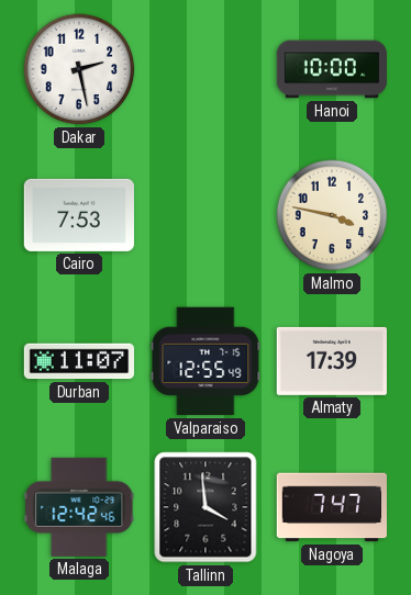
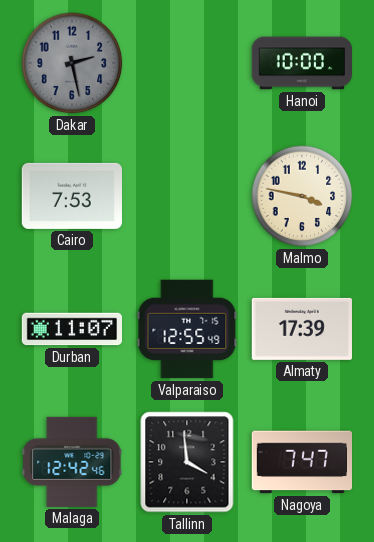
Dakar dial: white -> grey
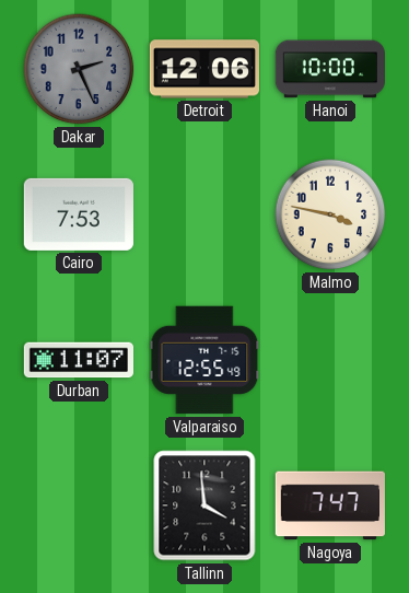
Dakar: 2:28 -> 2:26
Detroit: none -> 12:06
Almaty: 17:39 -> none
Malaga: 12:42 -> none
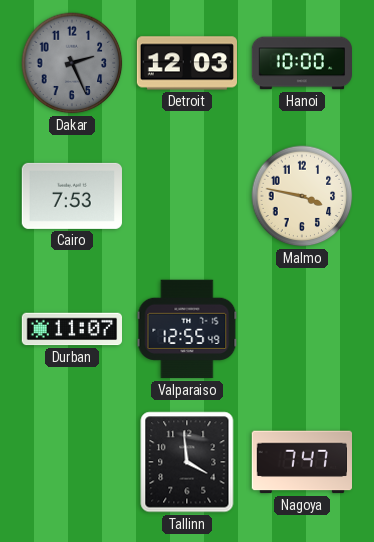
Detroit: 12:06 -> 12:03
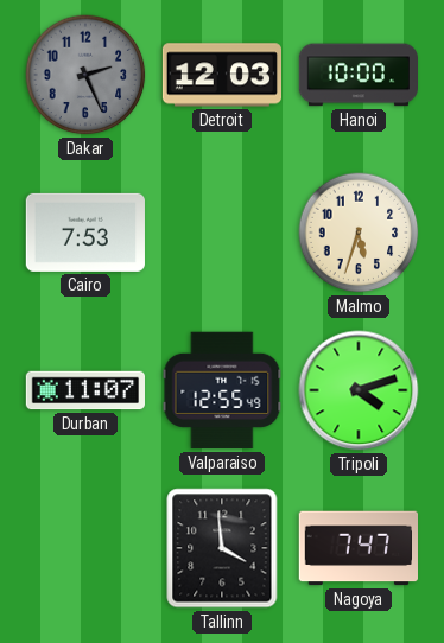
Malmo: 3:47 -> 5:33
Tripoli: none -> 4:12
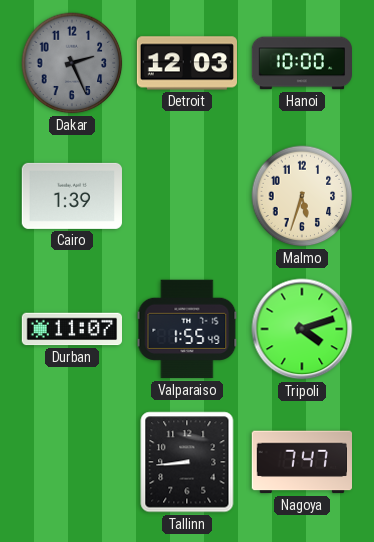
Cairo: 7:53 -> 1:39
Valparaiso: 12:55 -> 1:55
Tallinn: 3:59 -> 8:44
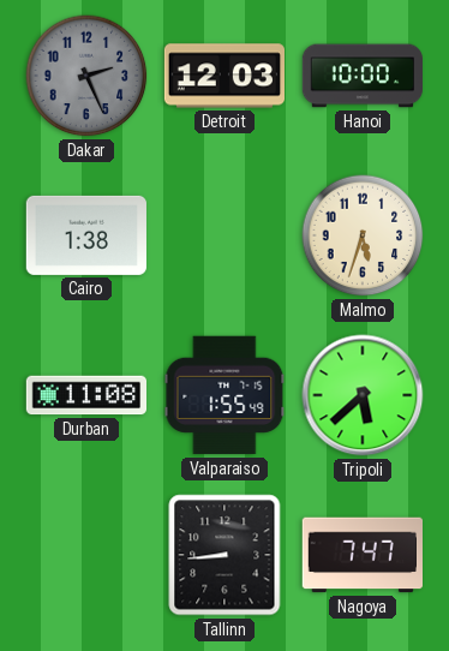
Cairo: 1:39 -> 1:38
Durban: 11:07 -> 11:08
Tripoli: 4:12 -> 5:38
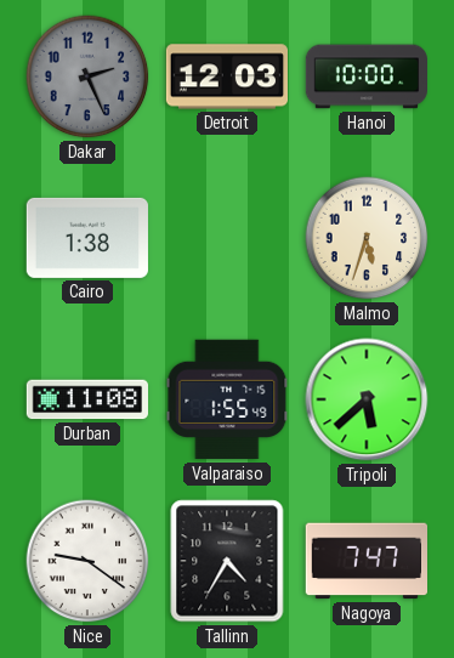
Nice: none -> 9:21
Tallinn: 8:44 -> 4:35
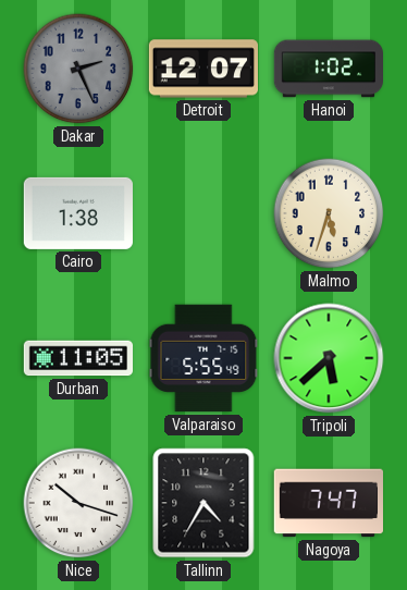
Detroit: 12:03 -> 12:07
Hanoi: 10:00 -> 1:02
Durban: 11:08 -> 11:05
Valparaiso: 1:55 -> 5:55
Nice: 9:21 -> 10:18
